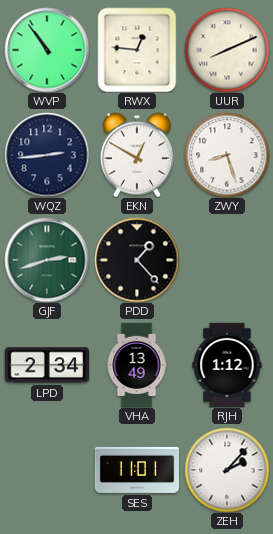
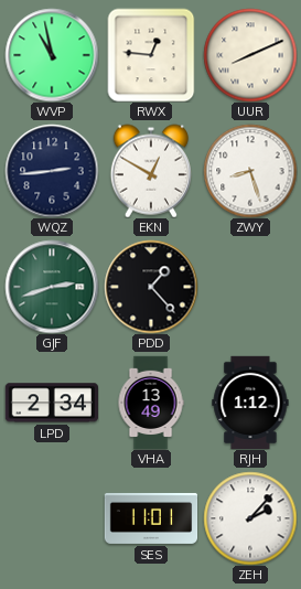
WVP: 10:54 -> 10:58
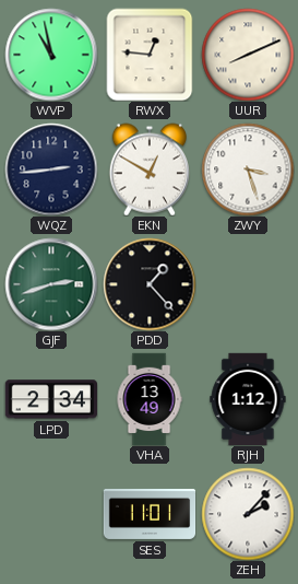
ZWY: 8:27 -> 3:27
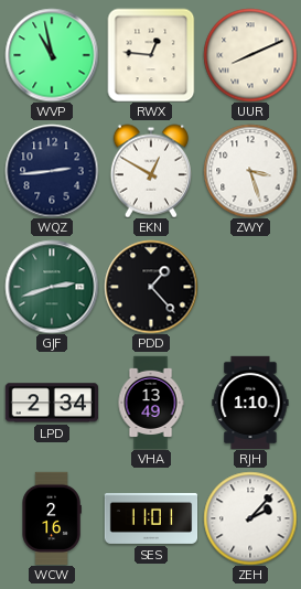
RJH: 1:12 -> 1:10
WCW: none -> 2:16
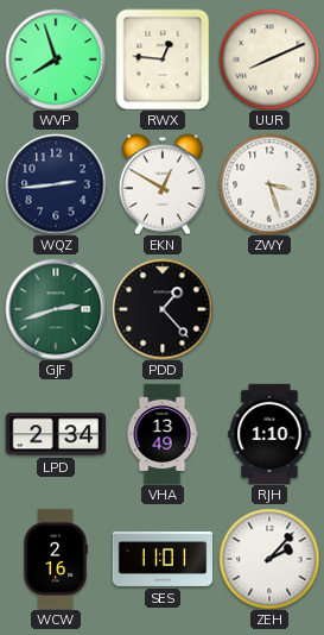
WVP: 10:58 -> 7:57
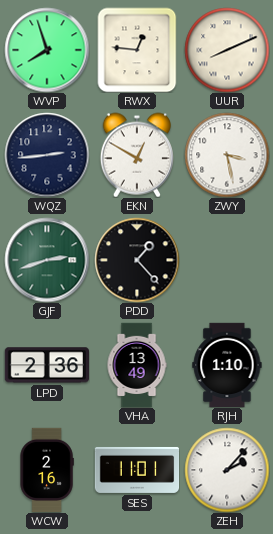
ZWY: 3:27 -> 3:28
LPD: 2:34 -> 2:36
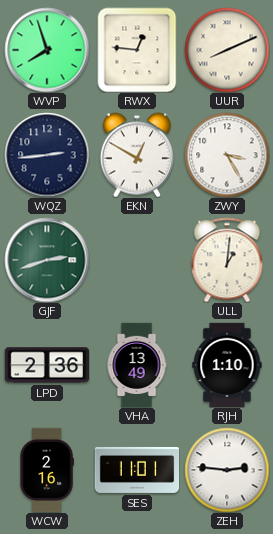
ZWY: 3:28 -> 3:25
PDD: 1:23 -> none
ULL: none -> 1:01
ZEH: 2:07 -> 2:46
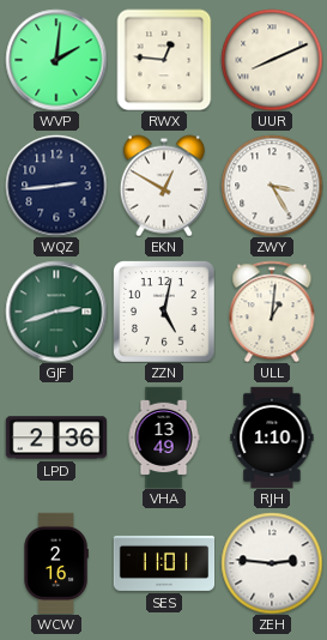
WVP: 7:57 -> 2:01
ZZN: none -> 5:02
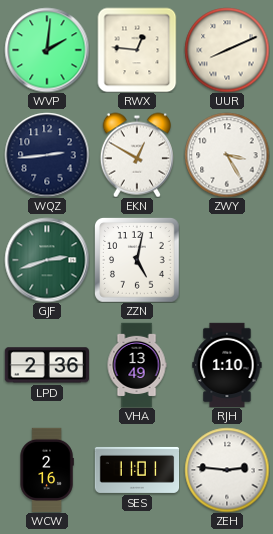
ULL: 1:01 -> none
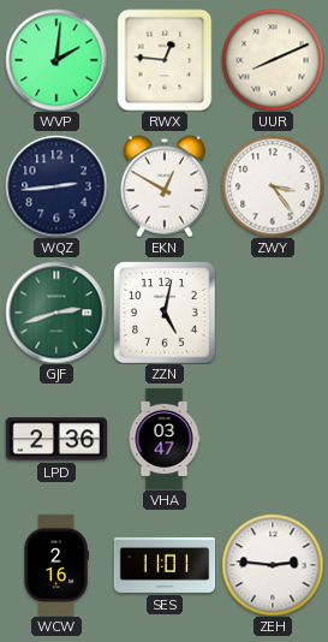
ZWY: 3:25 -> 3:24
VHA: 13:49 -> 03:47
RJH: 1:10 -> none
